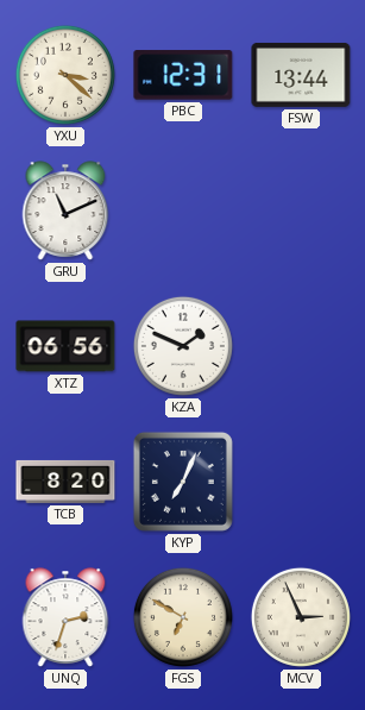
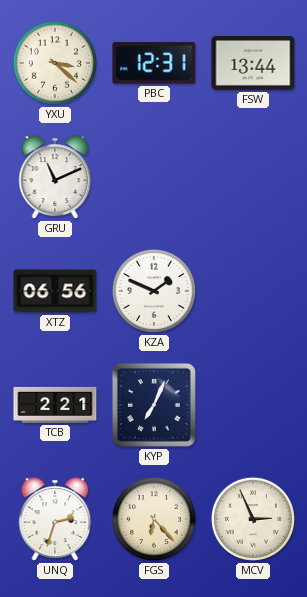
TCB: 8:20 -> 2:21
FGS: 6:50 -> 6:23
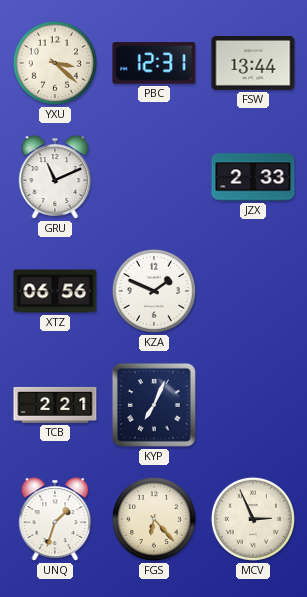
JZX: none -> 2:33
UNQ: 2:33 -> 1:33
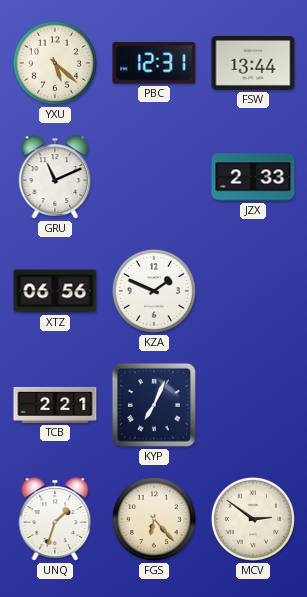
YXU: 3:22 -> 5:22
MCV: 2:56 -> 2:51
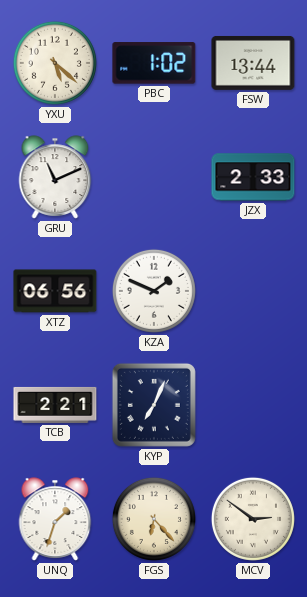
PBC: 12:31 -> 1:02
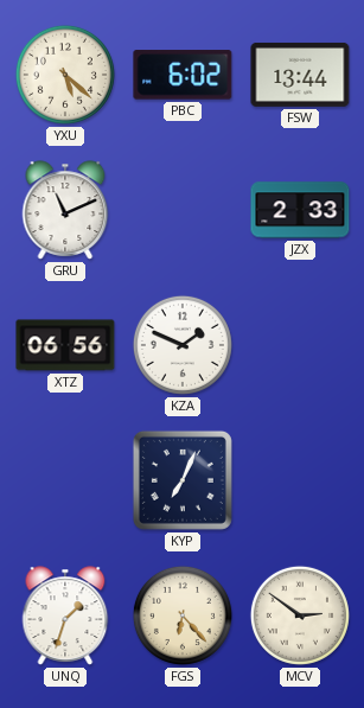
PBC: 1:02 -> 6:02
TCB: 2:21 -> none
